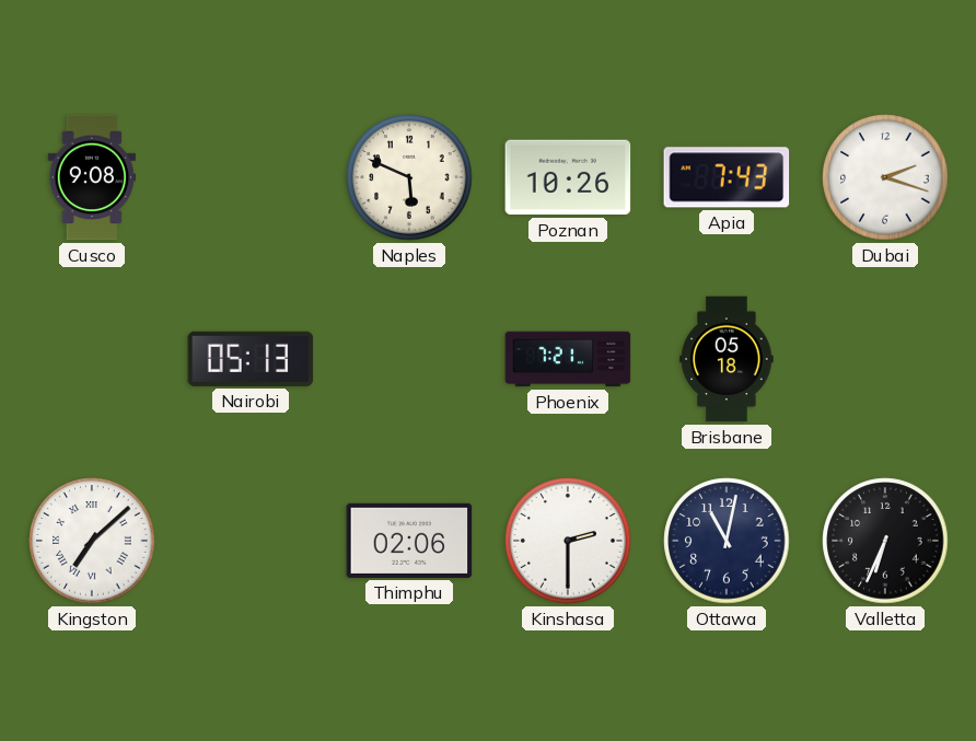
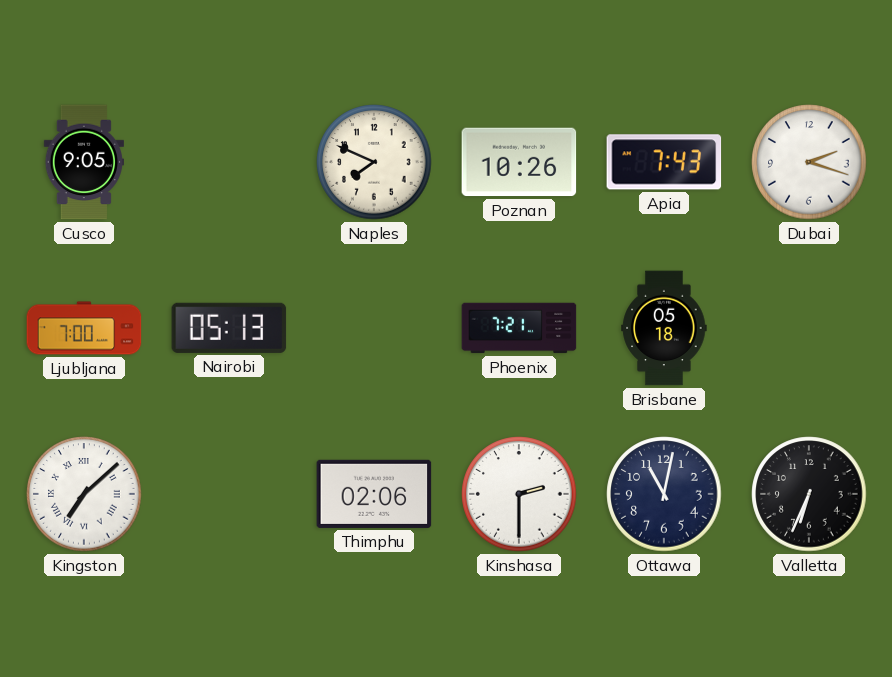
Cusco: 9:08 -> 9:05
Naples: 5:49 -> 7:49
Ljubljana: none -> 7:00
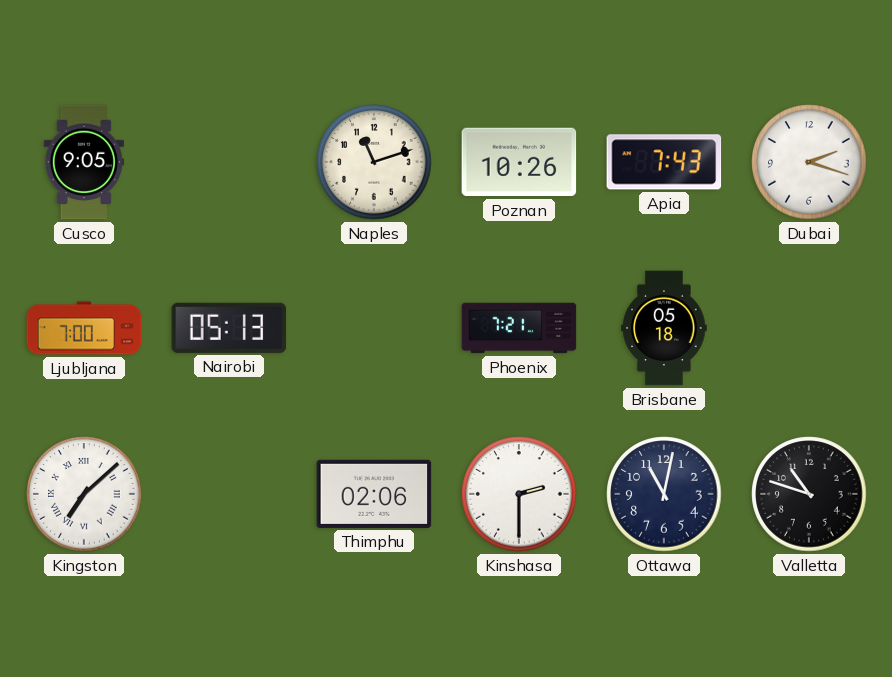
Naples: 7:49 -> 11:12
Valletta: 6:34 -> 10:48
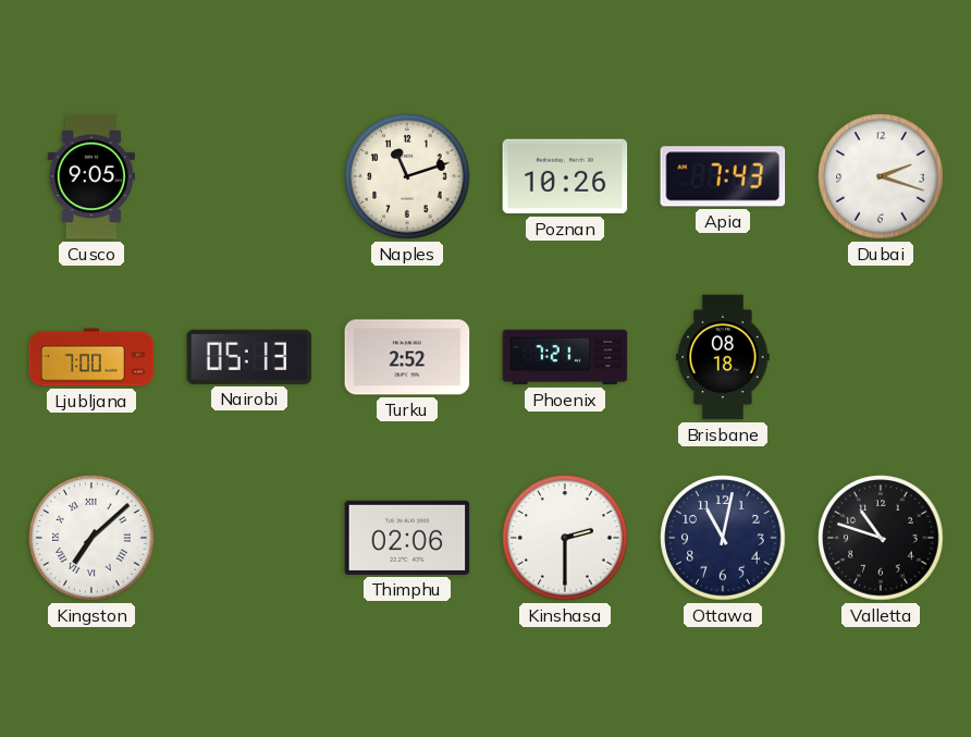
Turku: none -> 2:52
Brisbane: 05:18 -> 08:18
